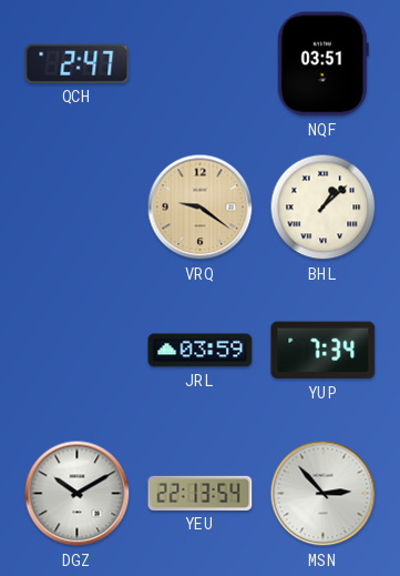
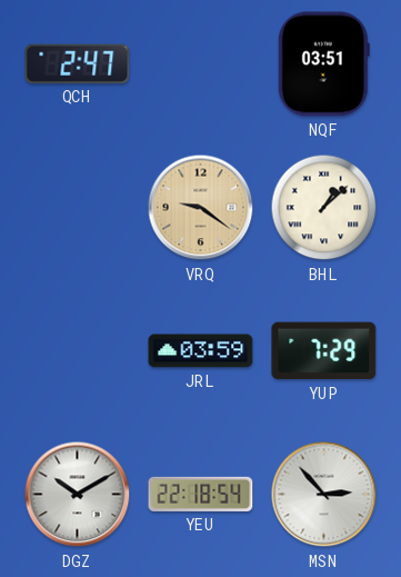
YUP: 7:34 -> 7:29
YEU: 22:13 -> 22:18
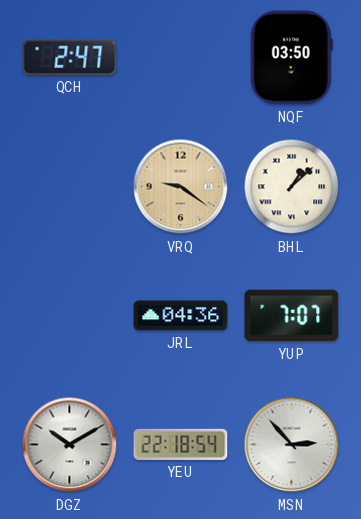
NQF: 03:51 -> 03:50
JRL: 03:59 -> 04:36
YUP: 7:29 -> 7:07
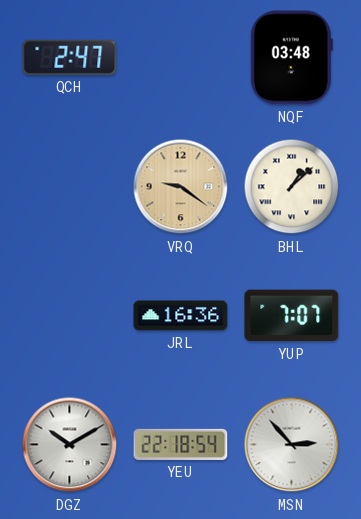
NQF: 03:50 -> 03:48
JRL: 04:36 -> 16:36
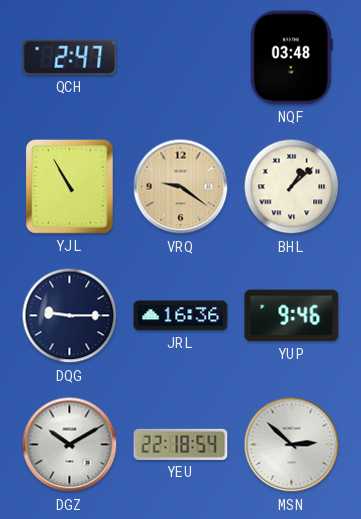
YJL: none -> 10:55
DQG: none -> 9:15
YUP: 7:07 -> 9:46
MSN: 2:53 -> 2:52
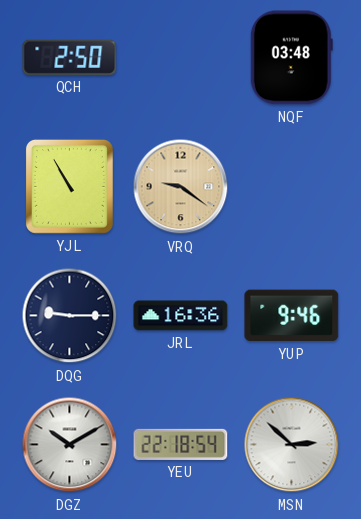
QCH: 2:47 -> 2:50
BHL: 1:08 -> none
